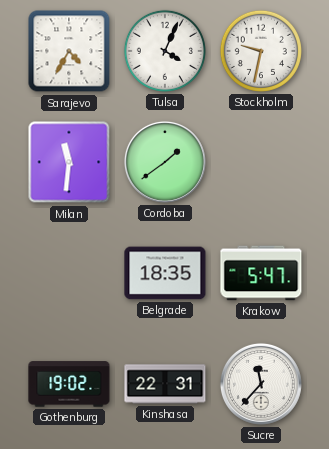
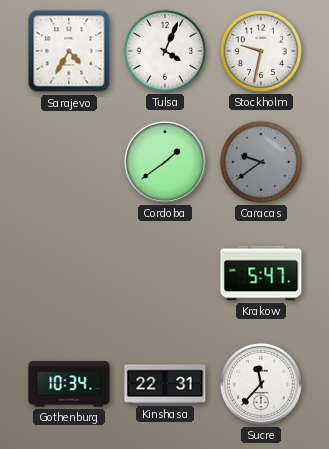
Milan: 11:31 -> none
Caracas: none -> 9:39
Belgrade: 18:35 -> none
Gothenburg: 19:02 -> 10:34
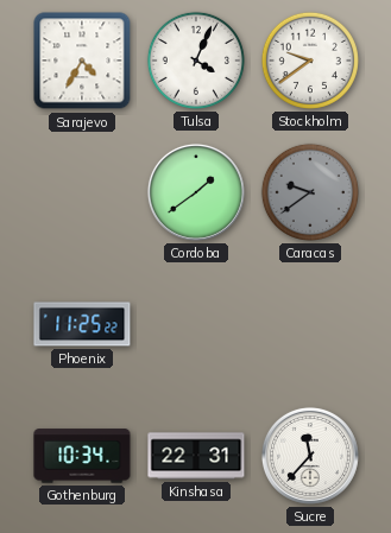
Stockholm: 9:32 -> 9:39
Phoenix: none -> 11:25
Krakow: 5:47 -> none
